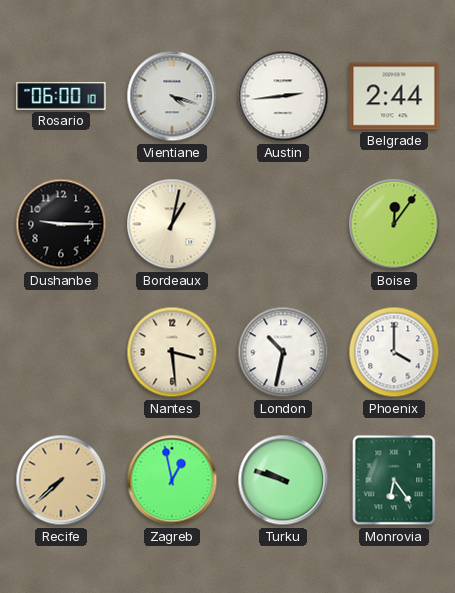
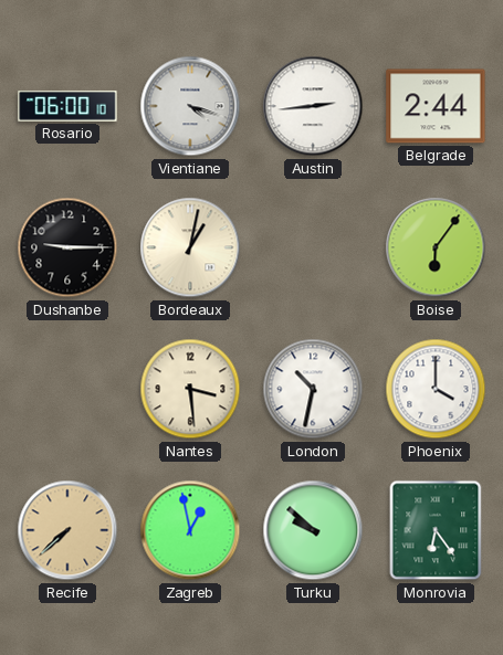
Boise: 12:06 -> 6:06
Turku: 9:48 -> 9:52
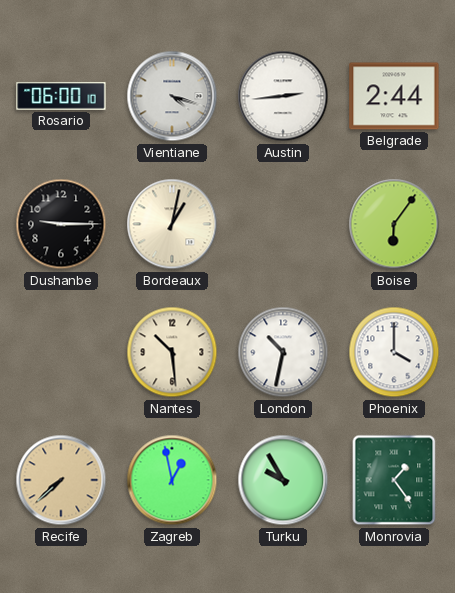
Nantes: 3:29 -> 10:29
Turku: 9:52 -> 9:55
Monrovia: 6:24 -> 1:24
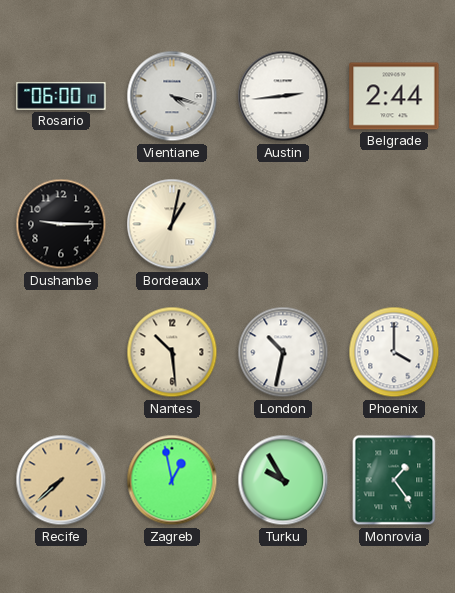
Boise: 6:06 -> none
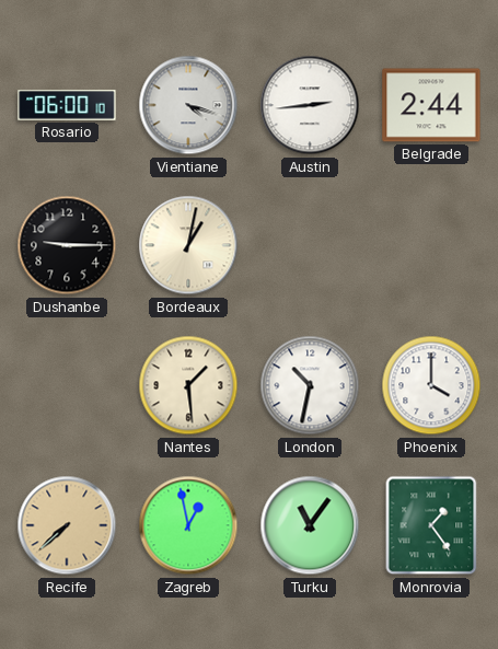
Nantes: 10:29 -> 1:29
Turku: 9:55 -> 11:06
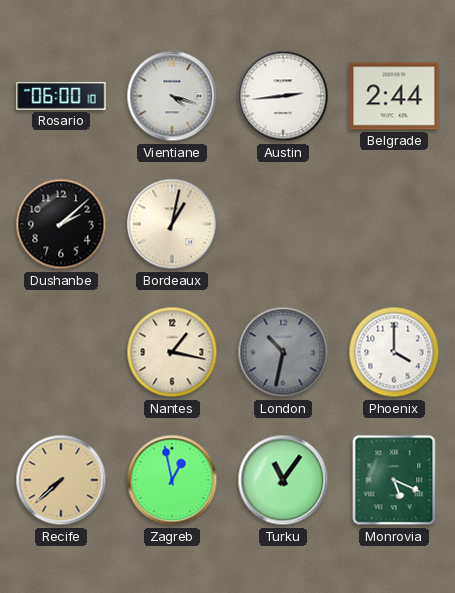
Dushanbe: 9:15 -> 2:08
Nantes: 1:29 -> 1:17
London dial: white -> grey
Monrovia: 1:24 -> 5:19
